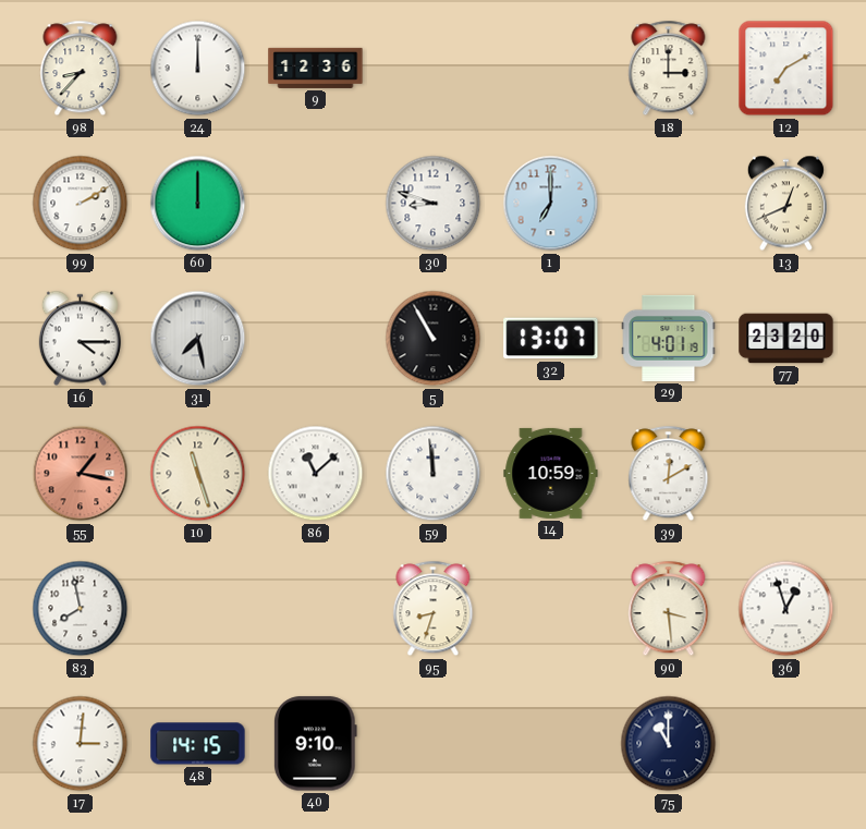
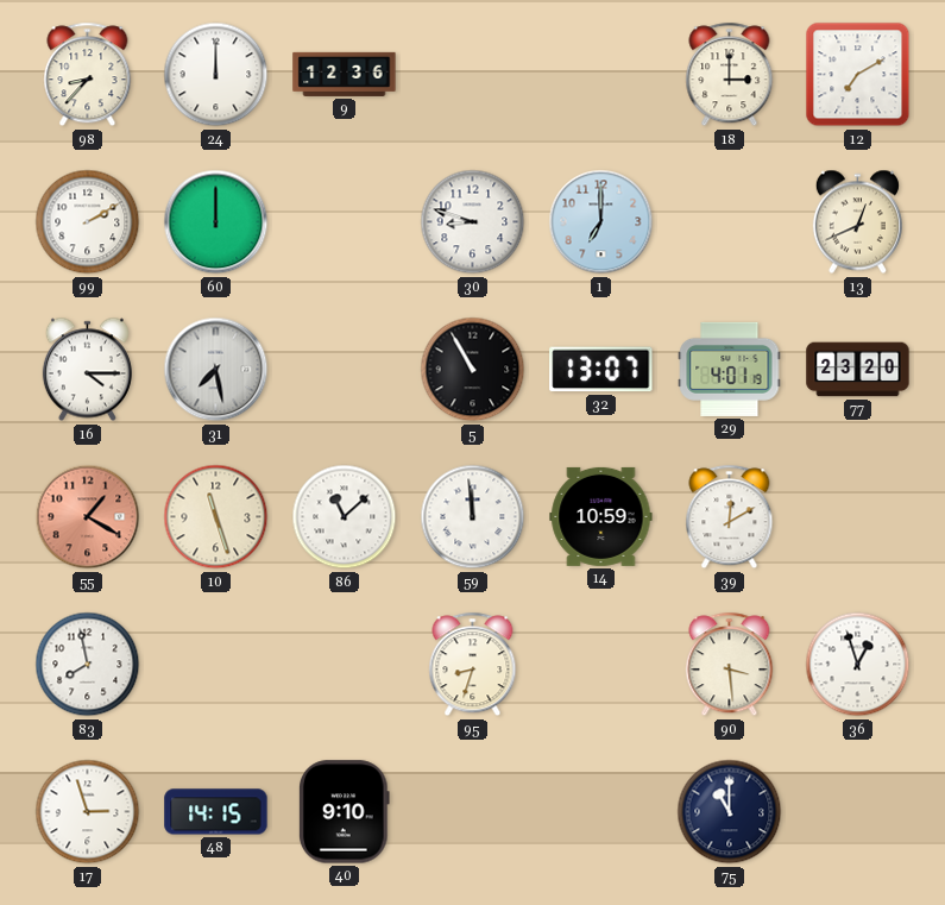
55: 1:17 -> 1:20
17: 3:01 -> 2:57
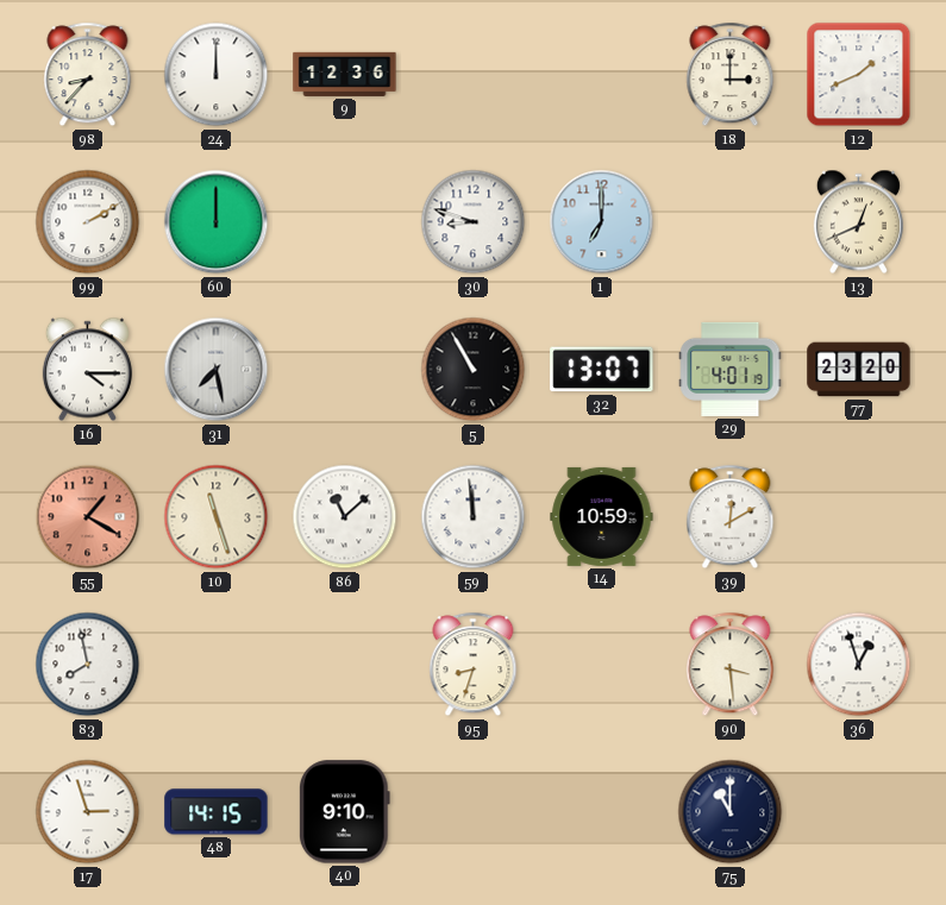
12: 7:10 -> 1:41
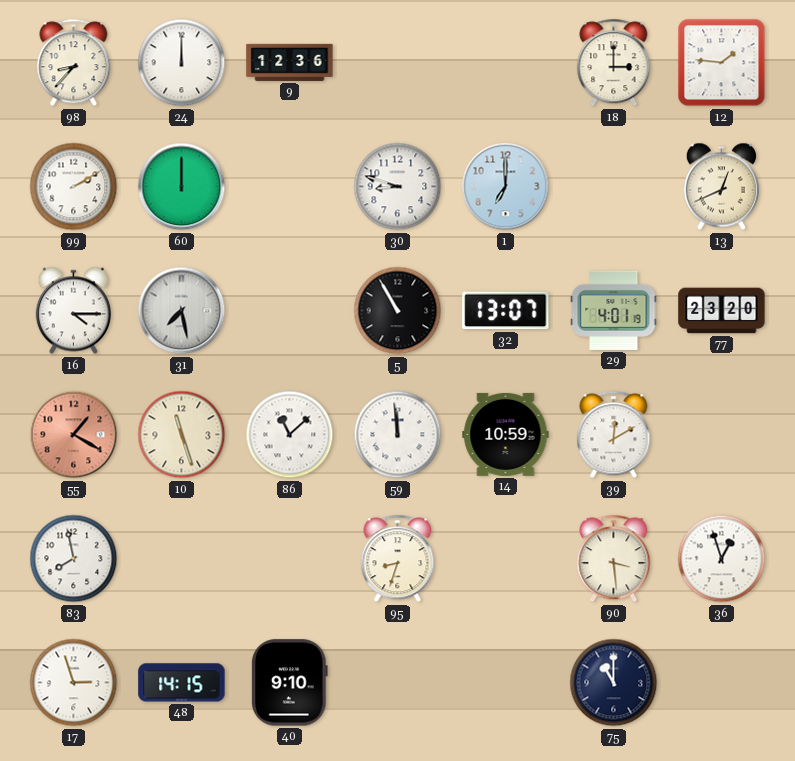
12: 1:41 -> 1:46
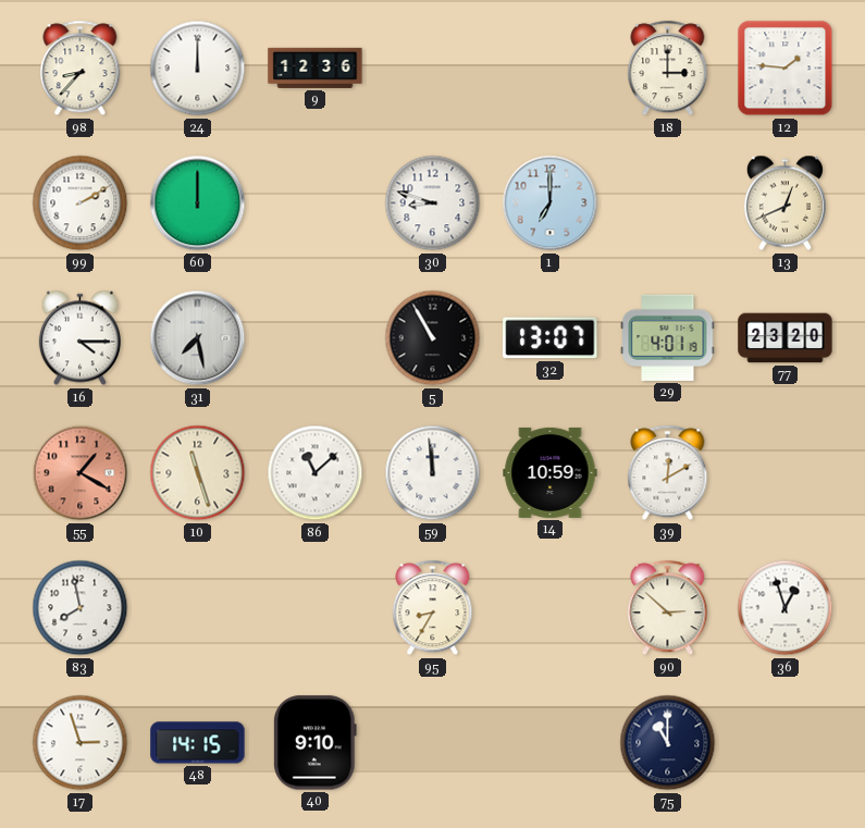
95: 8:33 -> 8:35
90: 3:29 -> 2:52
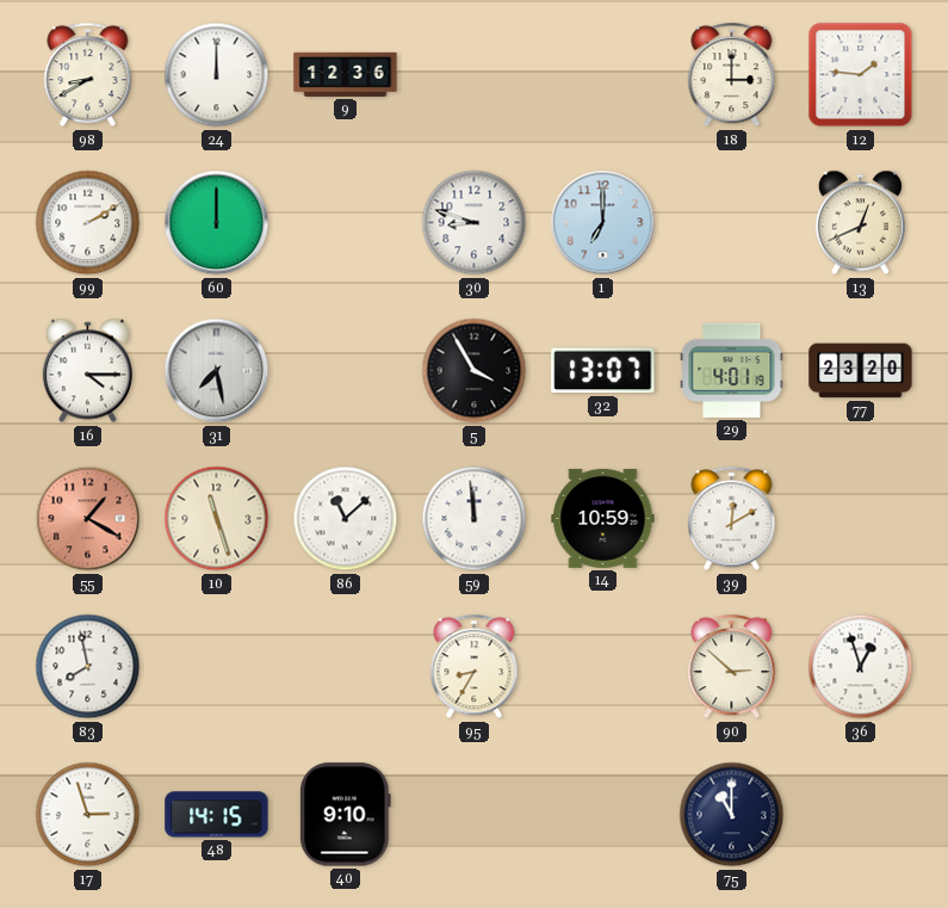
98: 8:37 -> 8:40
5: 10:55 -> 3:55
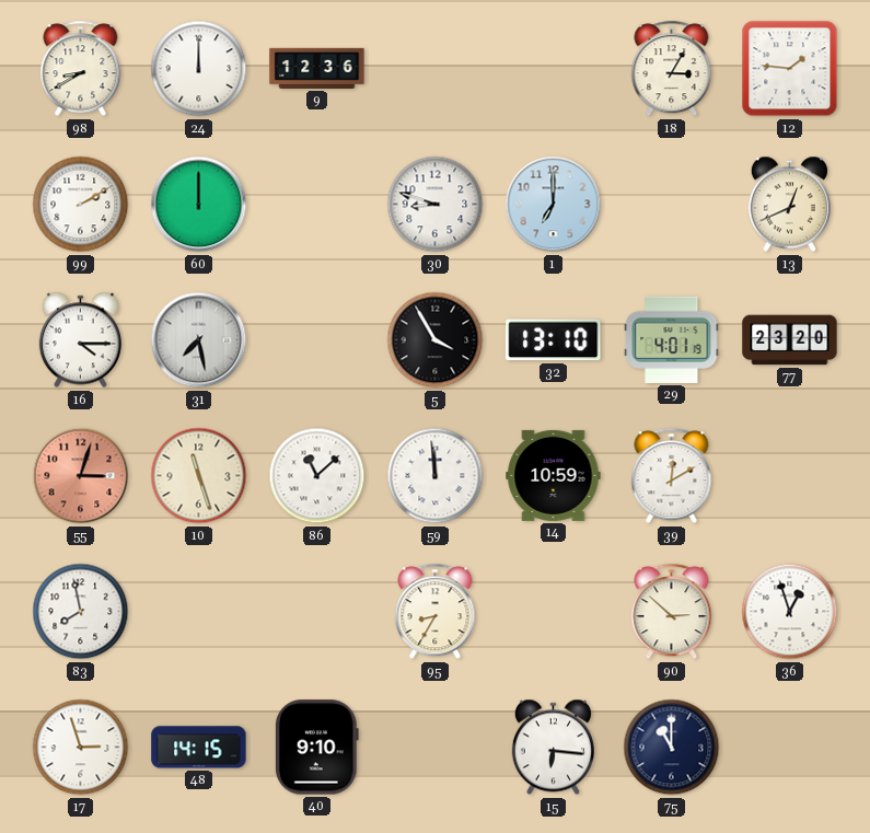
18: 3:00 -> 3:05
32: 13:07 -> 13:10
55: 1:20 -> 3:03
15: none -> 6:16
